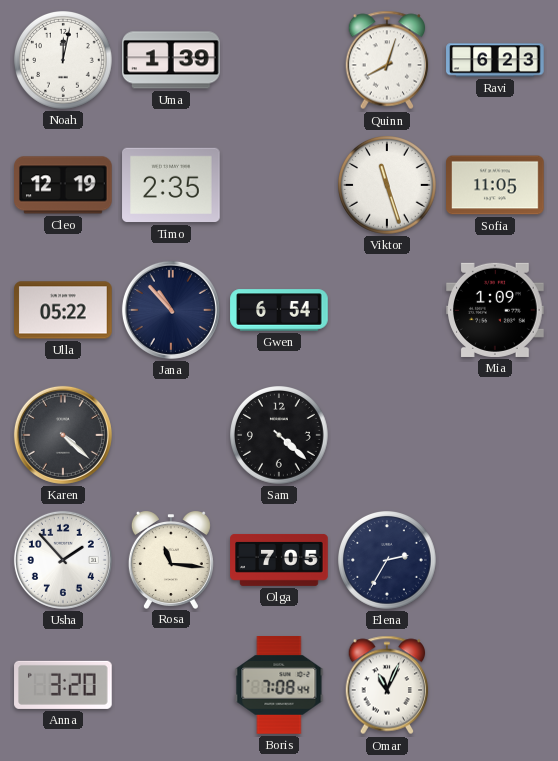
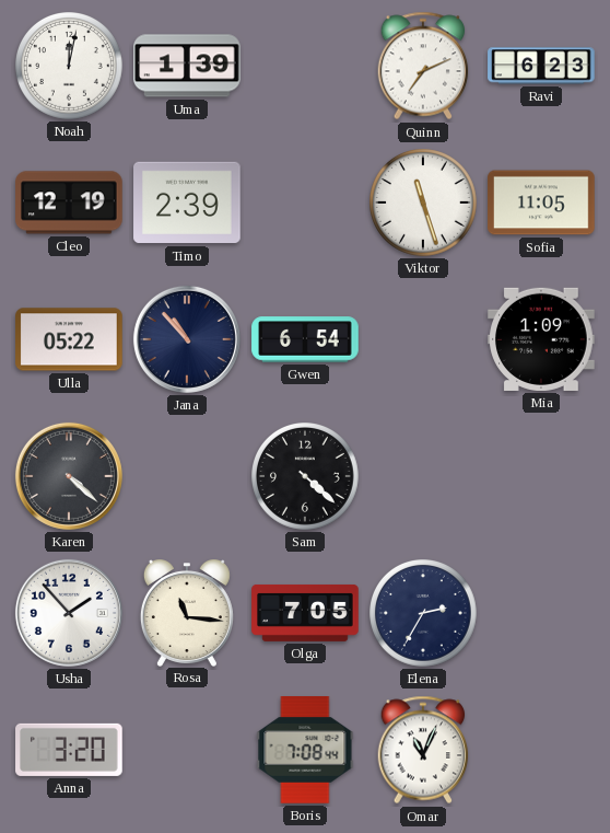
Quinn: 8:03 -> 7:11
Timo: 2:35 -> 2:39
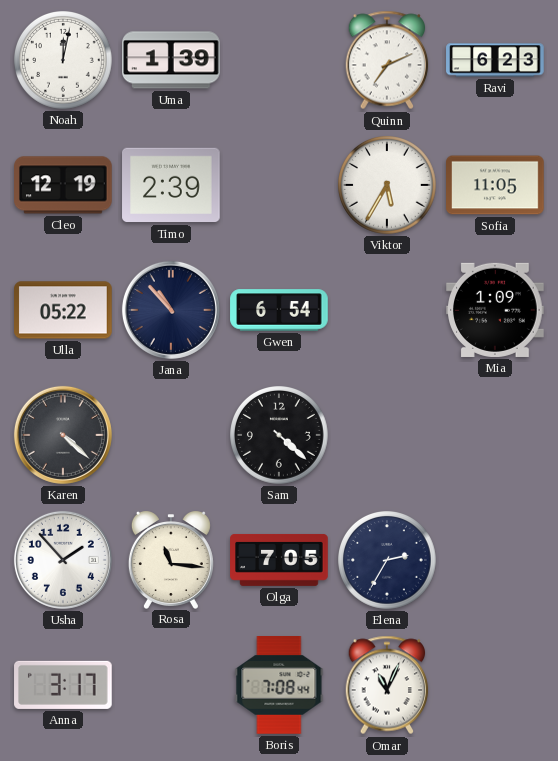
Viktor: 11:27 -> 5:35
Anna: 3:20 -> 3:17
